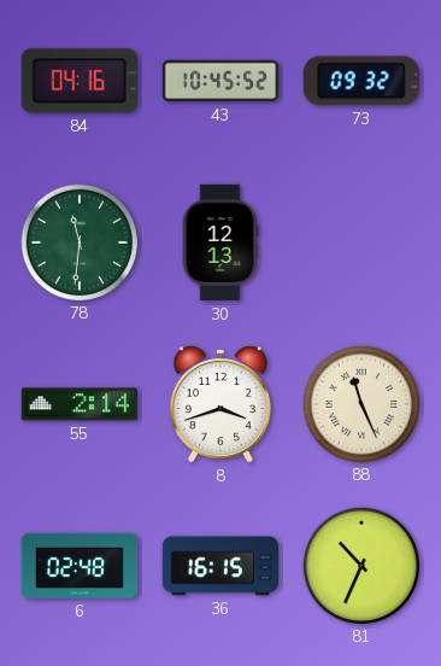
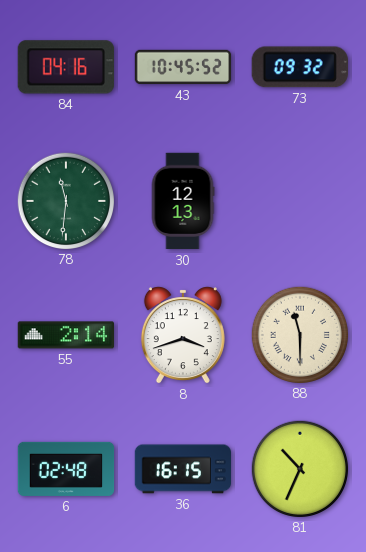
88: 11:26 -> 11:30
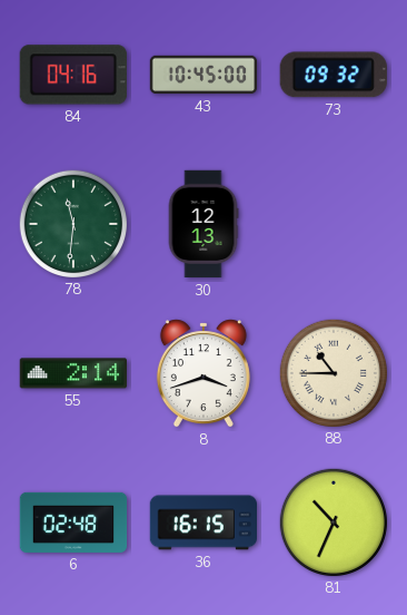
43: 10:45:52 -> 10:45:00
88: 11:30 -> 10:45
